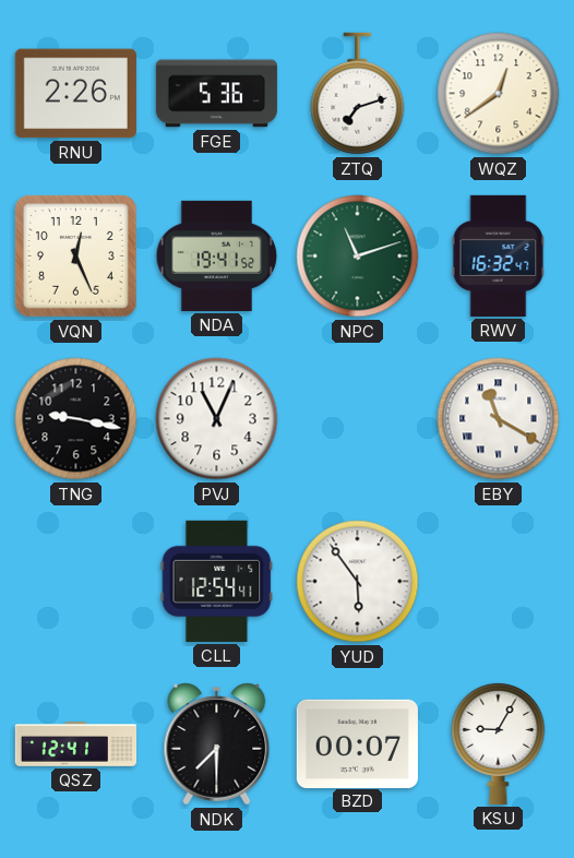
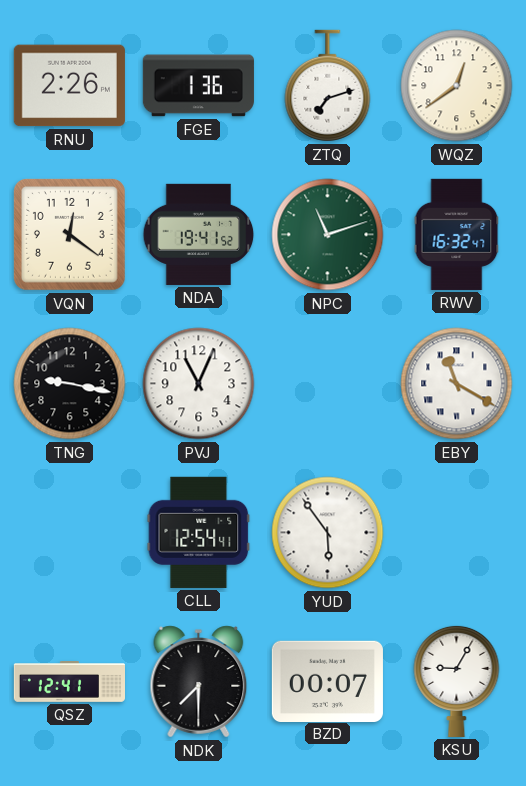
FGE: 5:36 -> 1:36
VQN: 12:26 -> 12:21
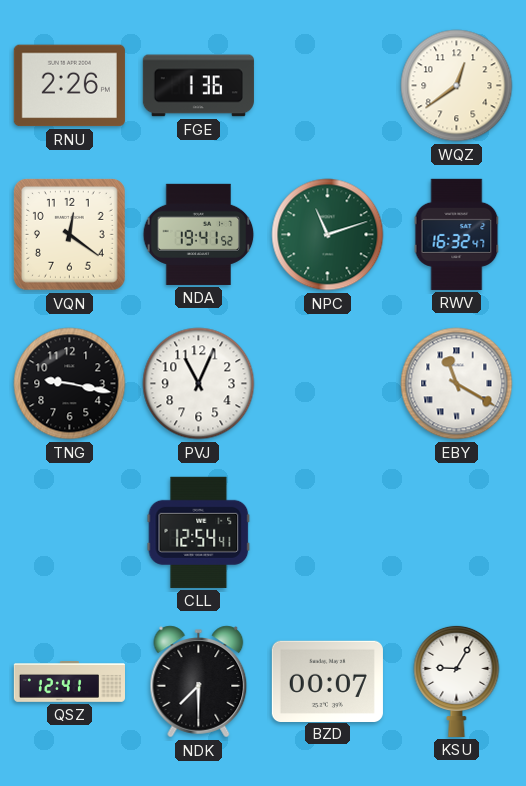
ZTQ: 7:12 -> none
YUD: 5:54 -> none
